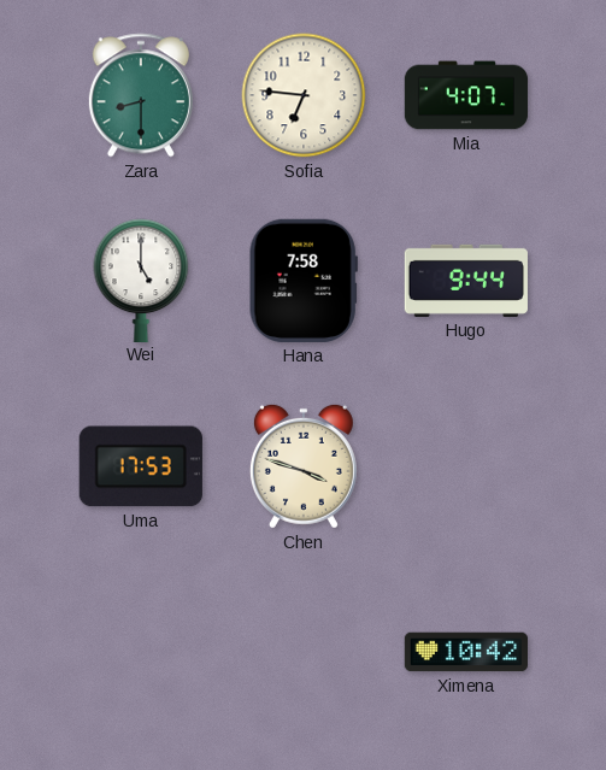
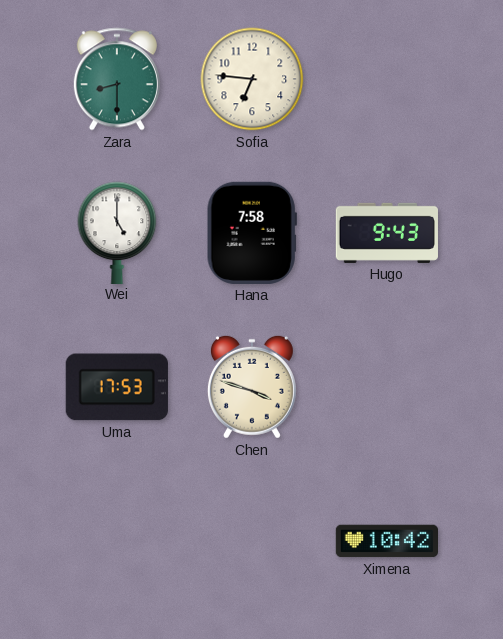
Mia: 4:07 -> none
Hugo: 9:44 -> 9:43
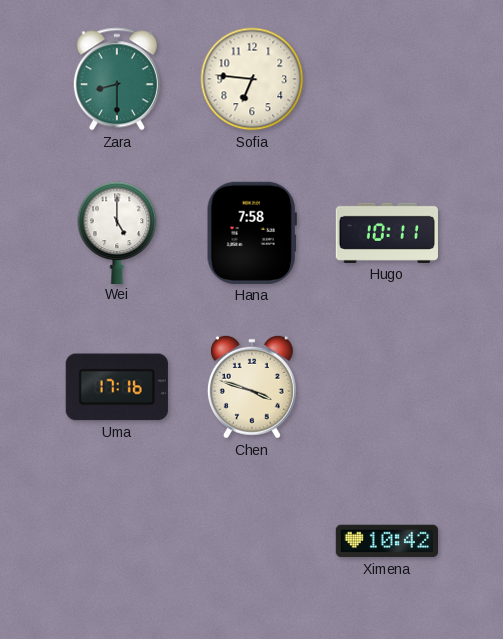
Hugo: 9:43 -> 10:11
Uma: 17:53 -> 17:16
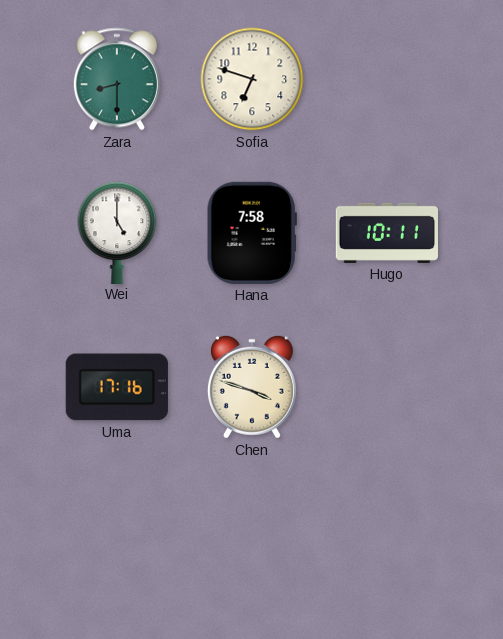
Sofia: 6:46 -> 6:48
Ximena: 10:42 -> none
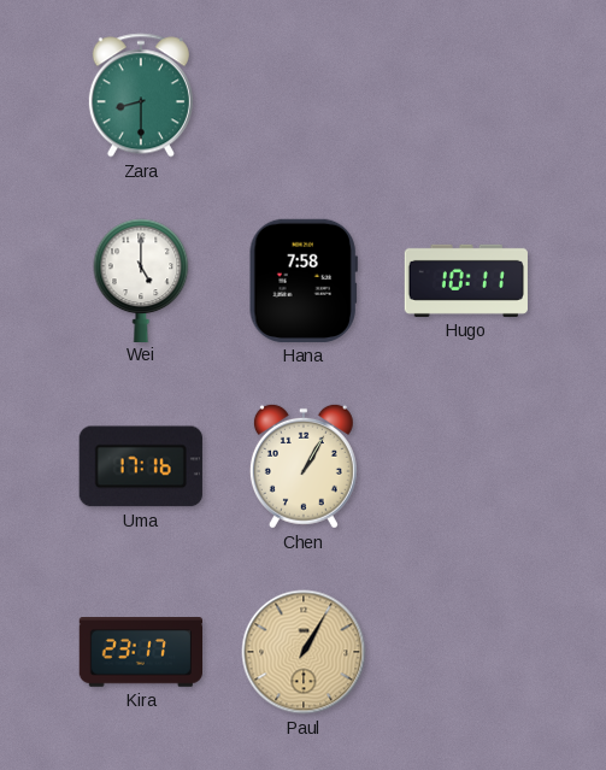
Sofia: 6:48 -> none
Chen: 3:48 -> 1:05
Kira: none -> 23:17
Paul: none -> 1:05
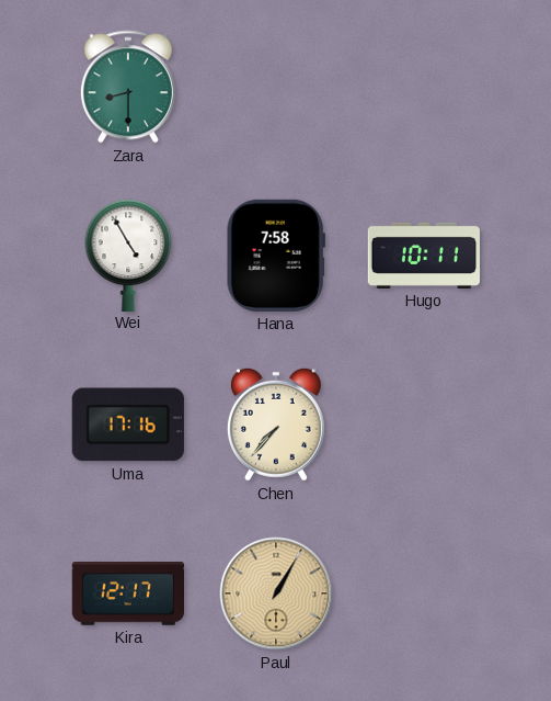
Wei: 5:00 -> 4:55
Chen: 1:05 -> 7:37
Kira: 23:17 -> 12:17
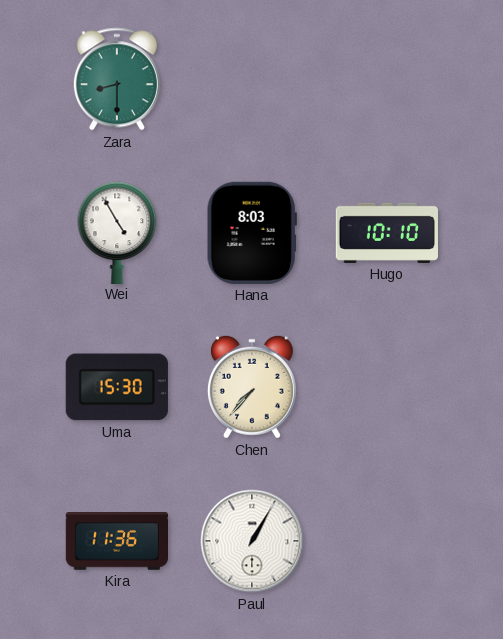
Hana: 7:58 -> 8:03
Hugo: 10:11 -> 10:10
Uma: 17:16 -> 15:30
Kira: 12:17 -> 11:36
Paul dial: champagne -> white
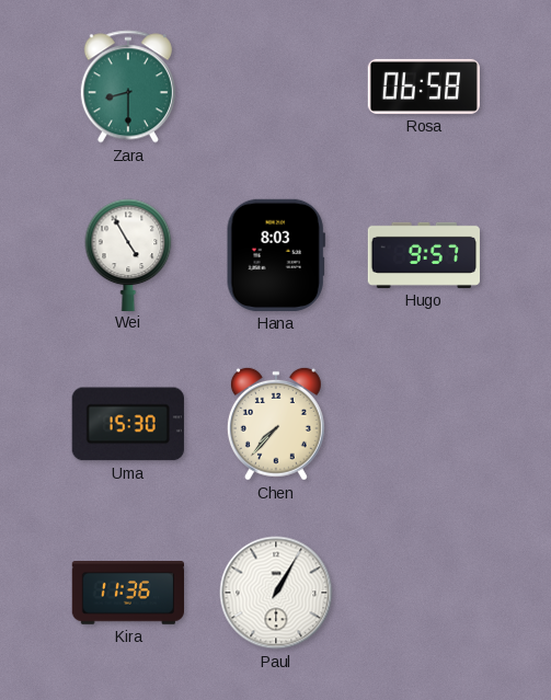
Rosa: none -> 06:58
Hugo: 10:10 -> 9:57
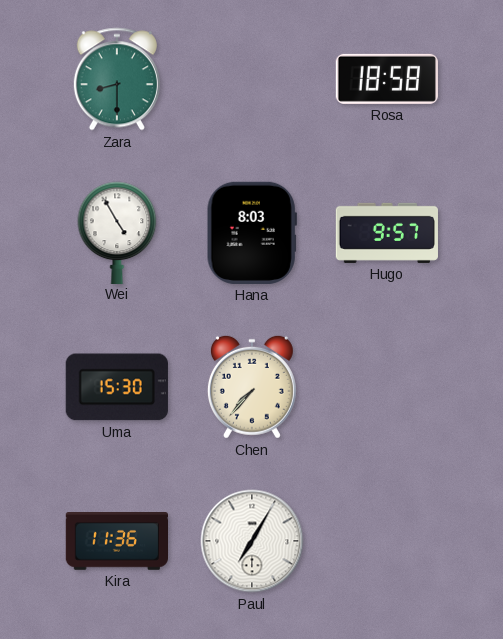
Rosa: 06:58 -> 18:58
Paul: 1:05 -> 7:05
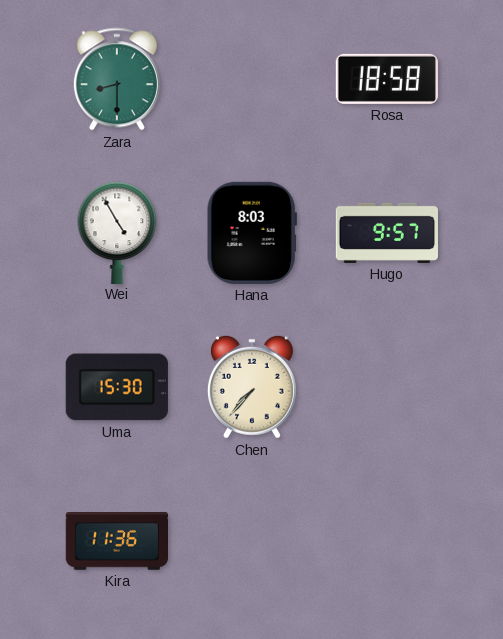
Paul: 7:05 -> none
